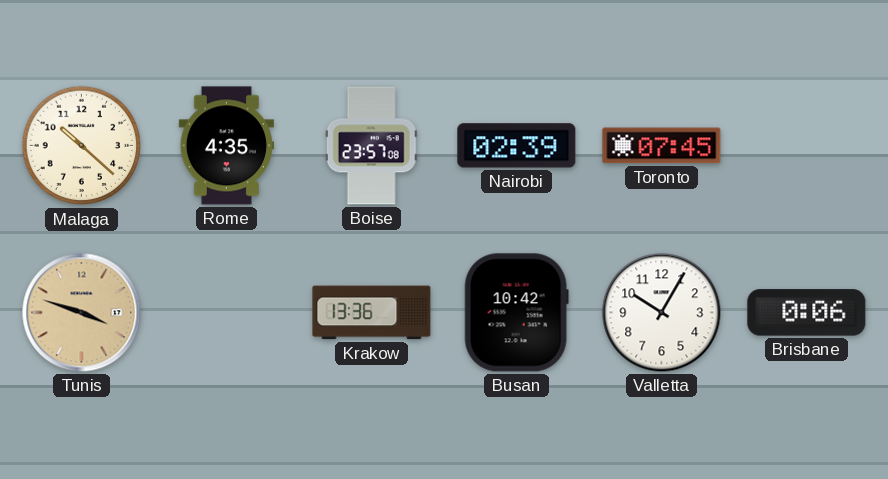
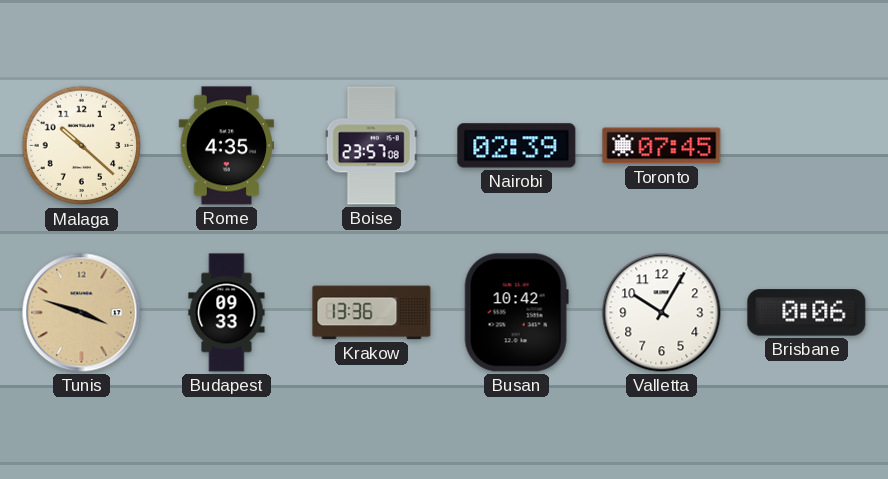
Budapest: none -> 09:33
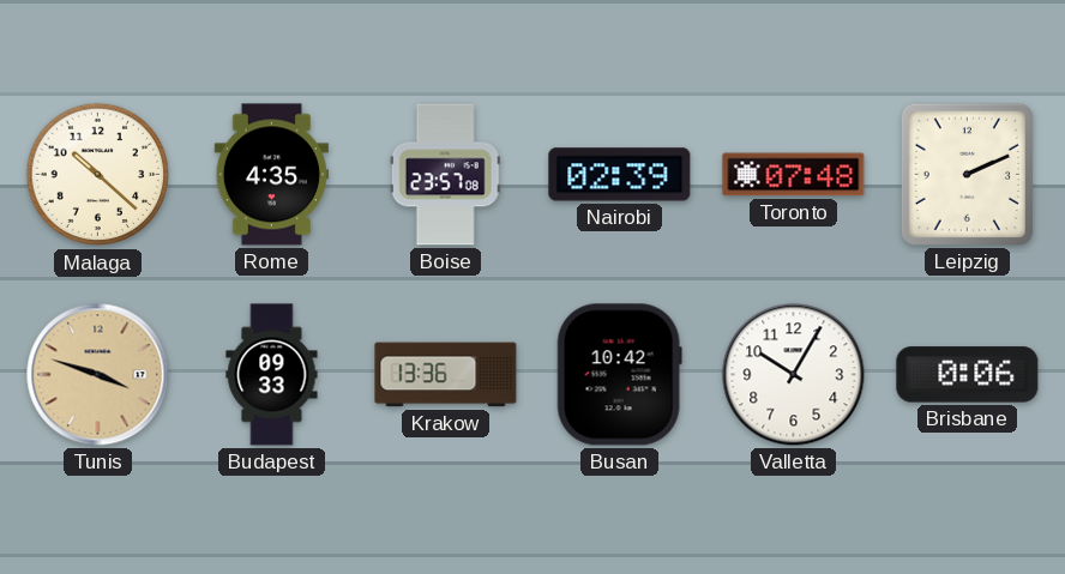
Toronto: 07:45 -> 07:48
Leipzig: none -> 2:11
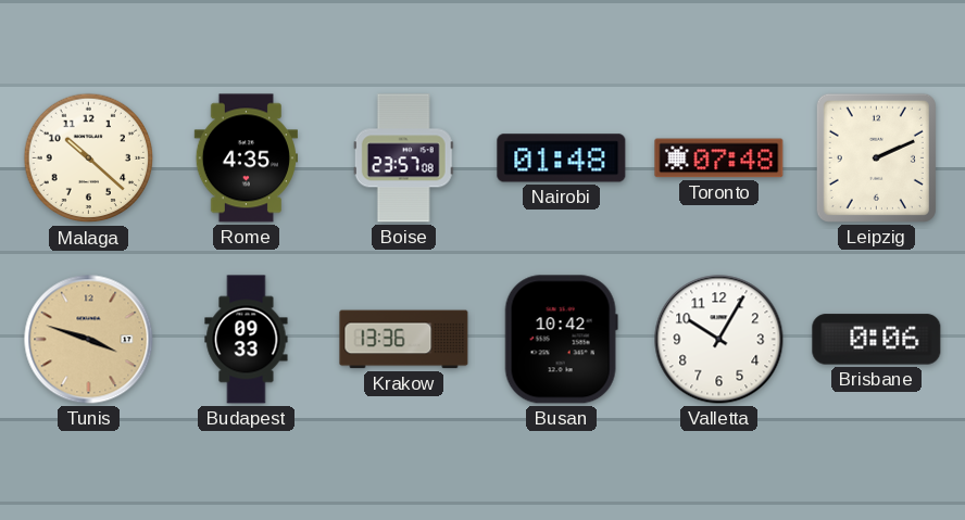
Nairobi: 02:39 -> 01:48
